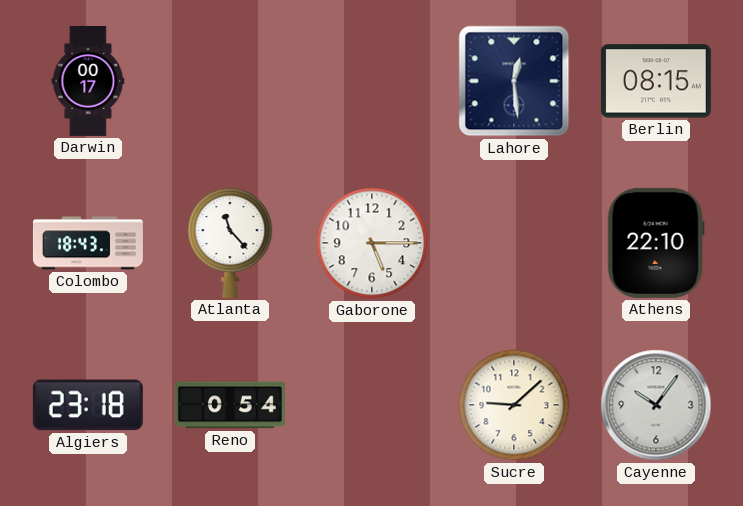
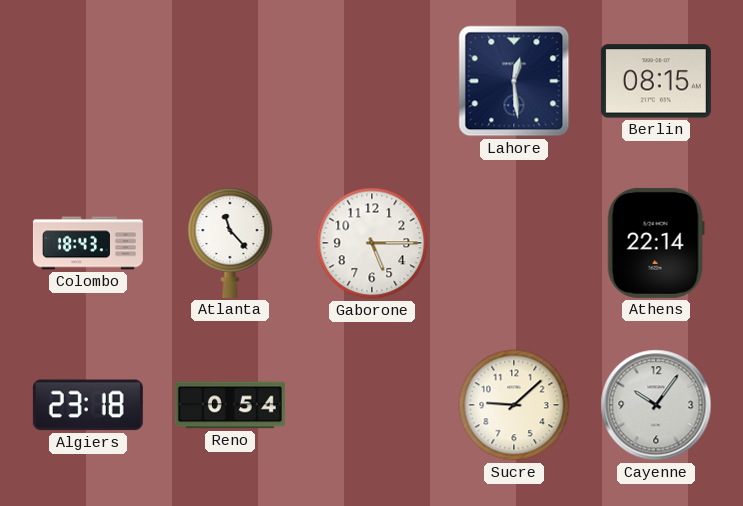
Darwin: 00:17 -> none
Athens: 22:10 -> 22:14
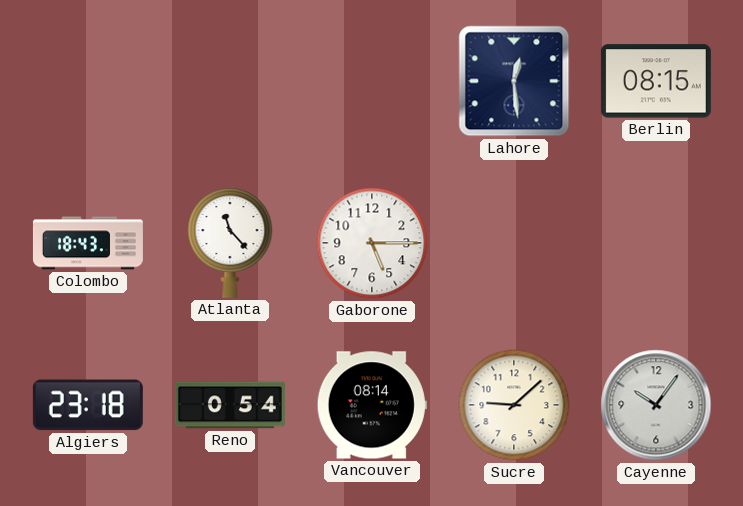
Athens: 22:14 -> none
Vancouver: none -> 08:14
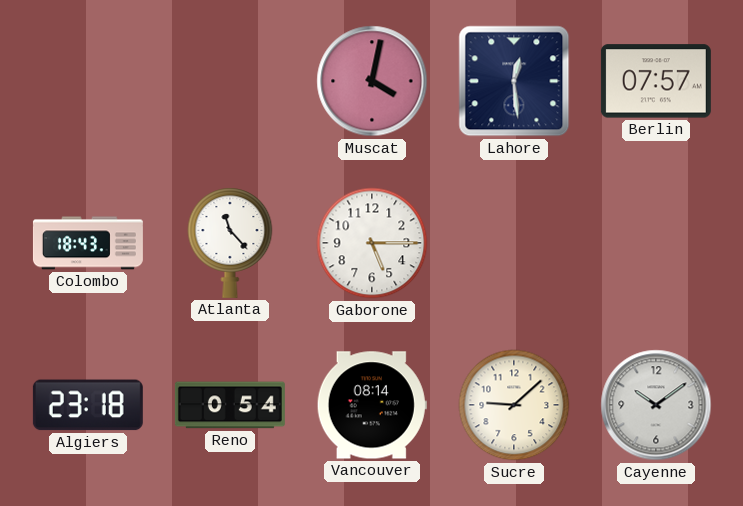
Muscat: none -> 4:02
Berlin: 08:15 -> 07:57
Cayenne: 10:06 -> 10:09
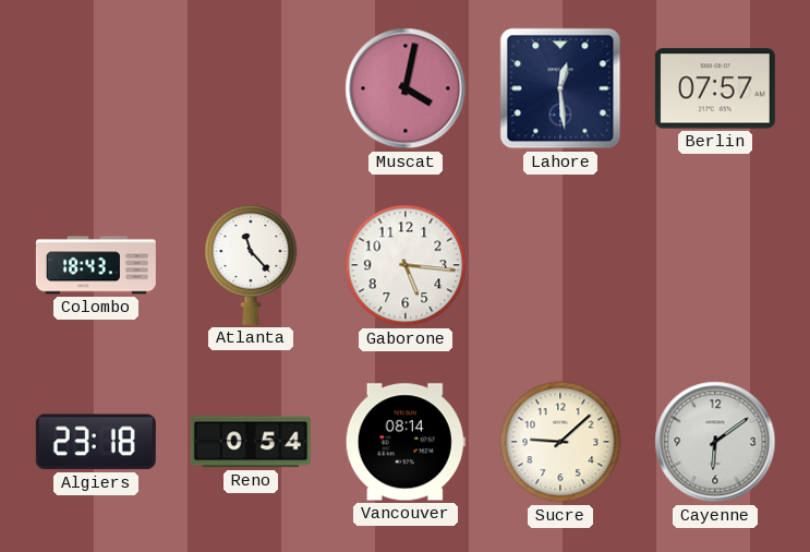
Gaborone: 5:15 -> 5:16
Cayenne: 10:09 -> 6:09
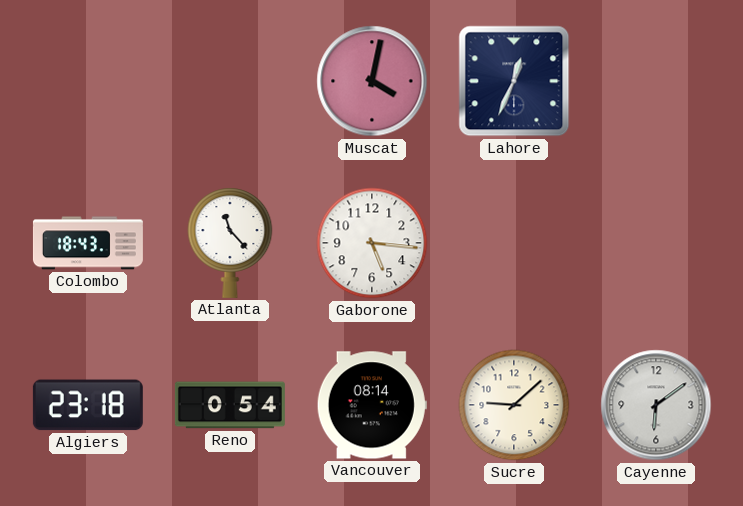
Lahore: 12:29 -> 12:34
Berlin: 07:57 -> none
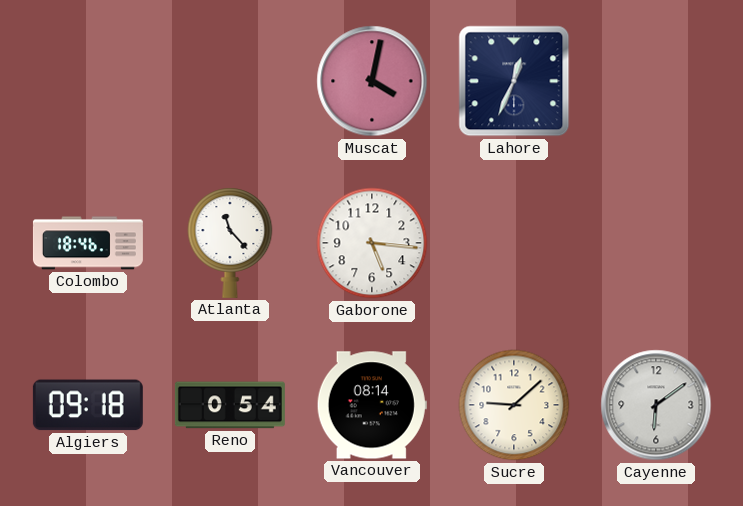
Colombo: 18:43 -> 18:46
Algiers: 23:18 -> 09:18
